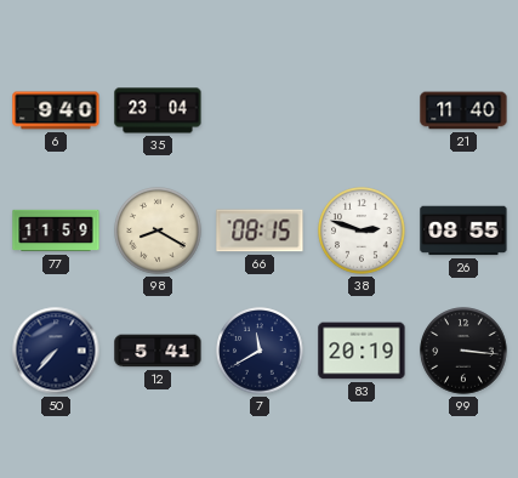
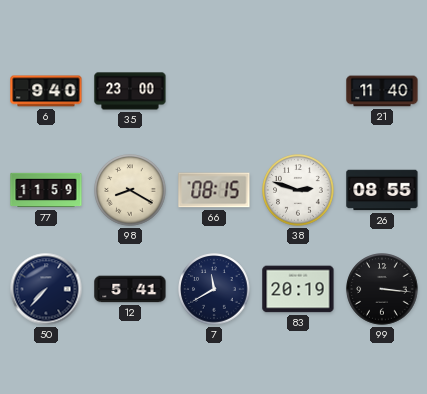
35: 23:04 -> 23:00
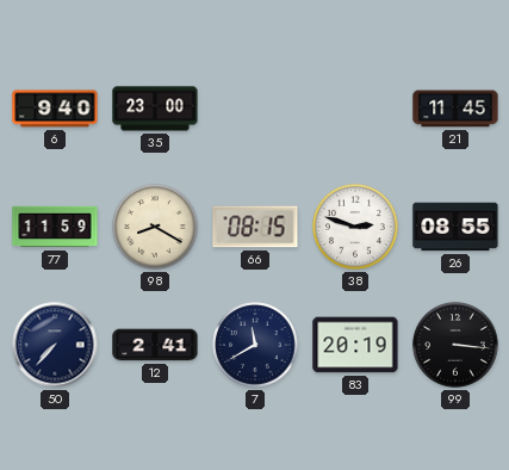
21: 11:40 -> 11:45
12: 5:41 -> 2:41
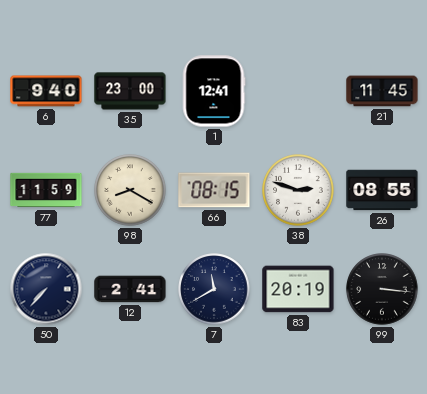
1: none -> 12:41
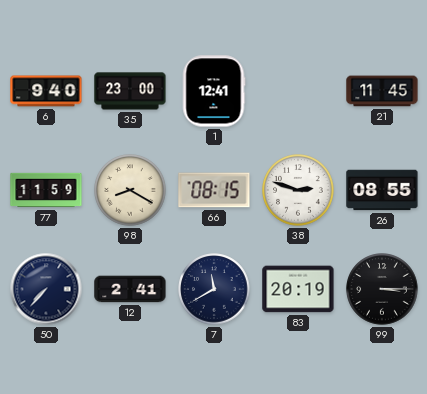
99: 3:16 -> 3:15
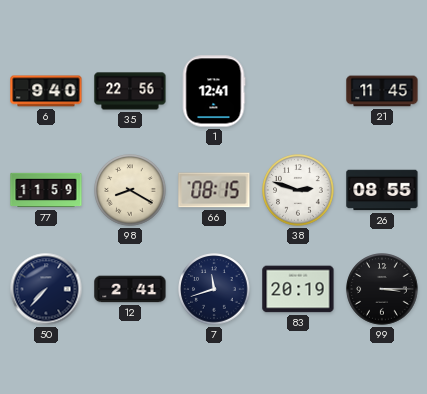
35: 23:00 -> 22:56
7: 11:40 -> 11:42
